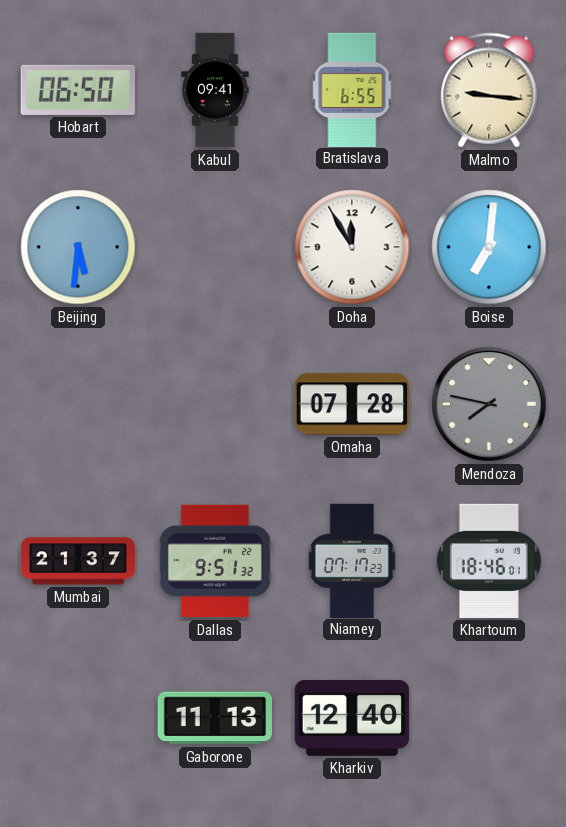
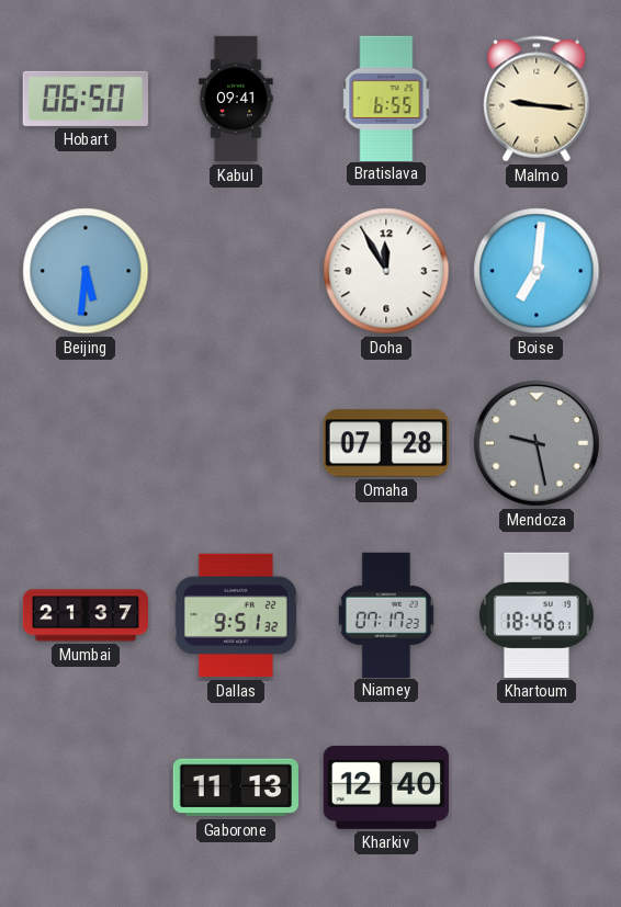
Mendoza: 7:47 -> 9:28
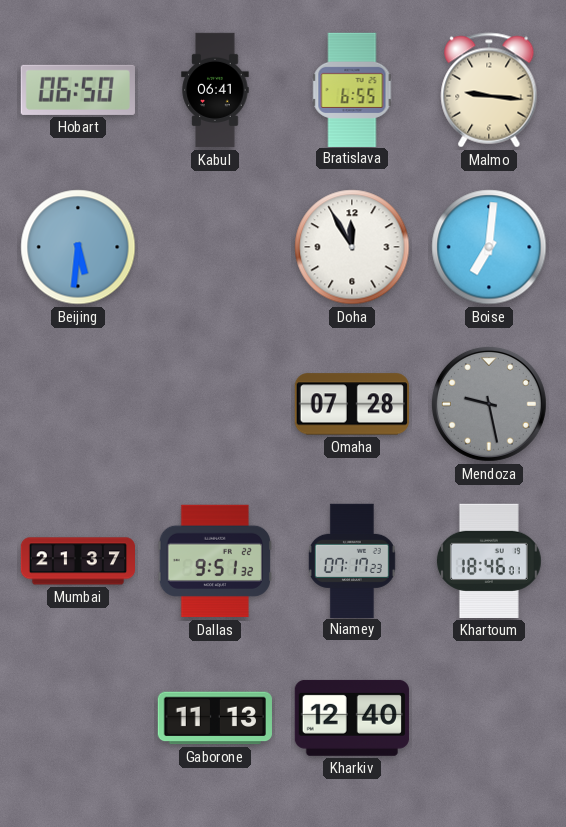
Kabul: 09:41 -> 06:41
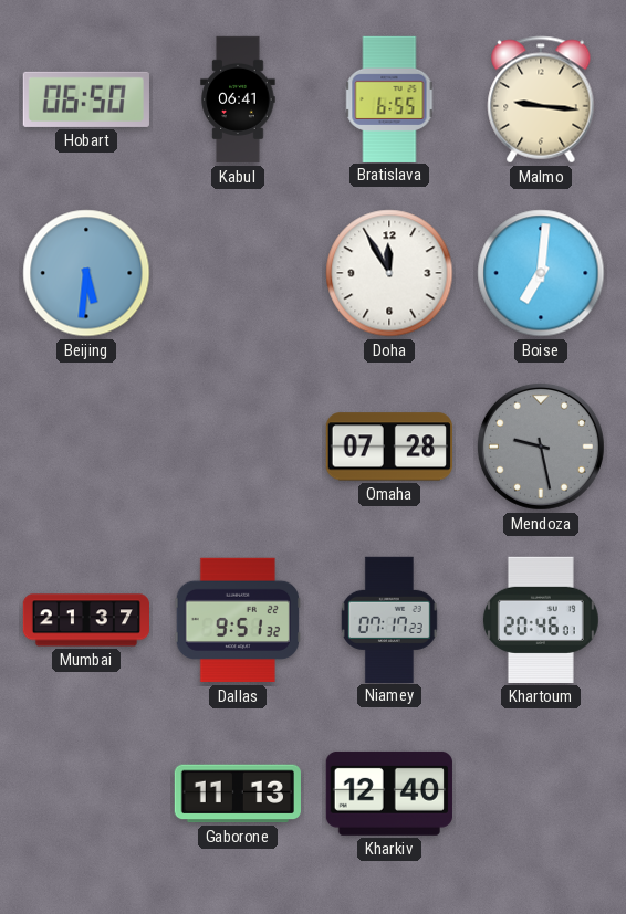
Khartoum: 18:46 -> 20:46
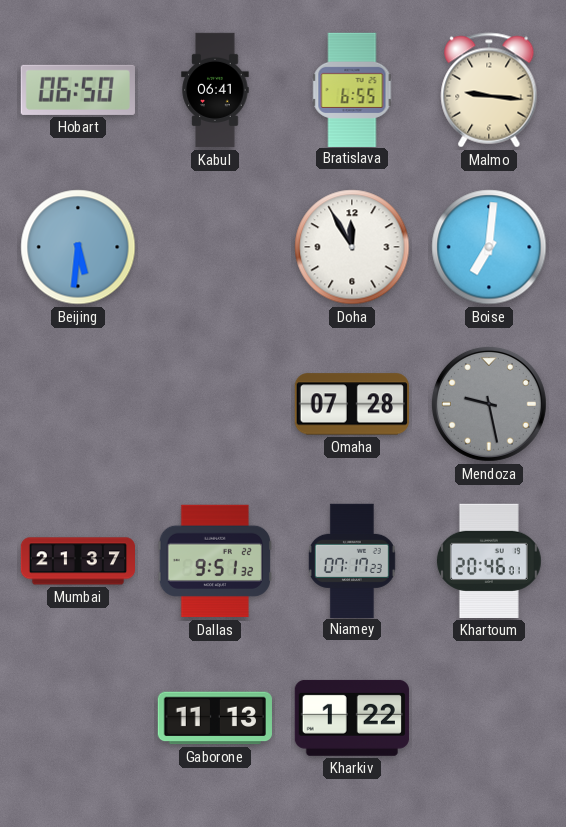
Kharkiv: 12:40 -> 1:22
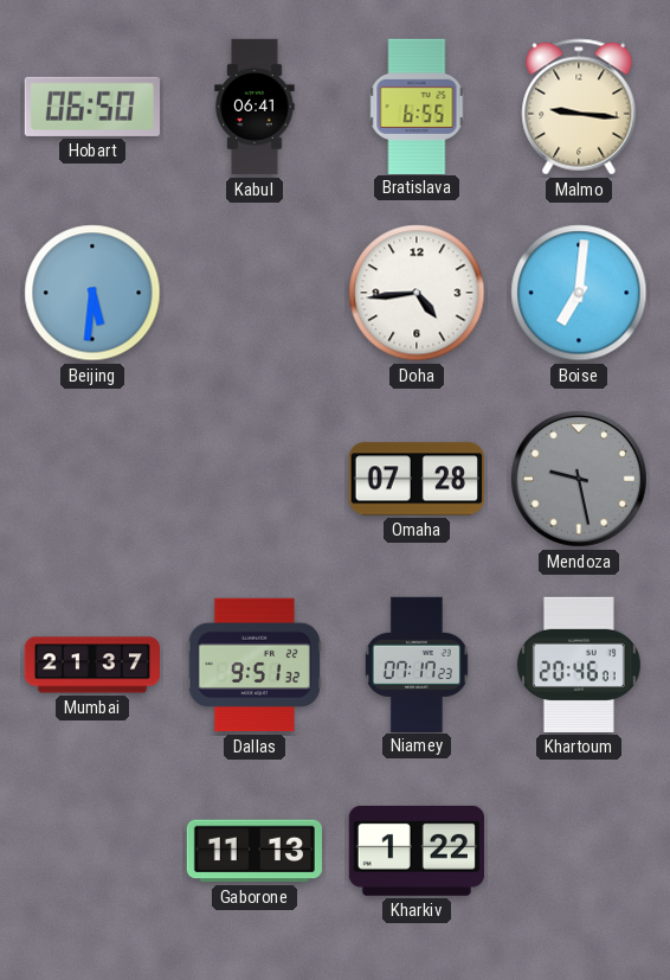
Doha: 11:55 -> 4:44
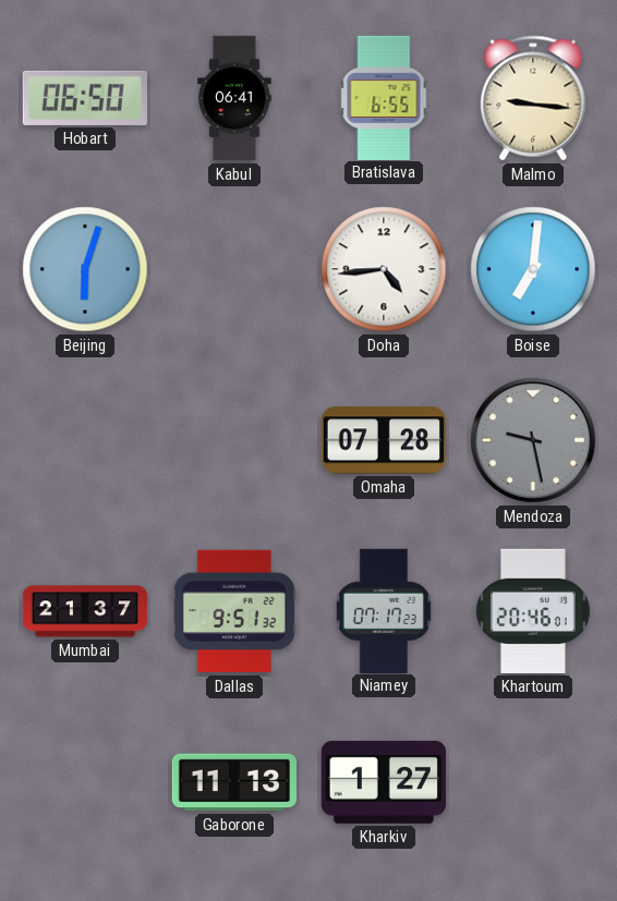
Beijing: 5:31 -> 6:03
Kharkiv: 1:22 -> 1:27
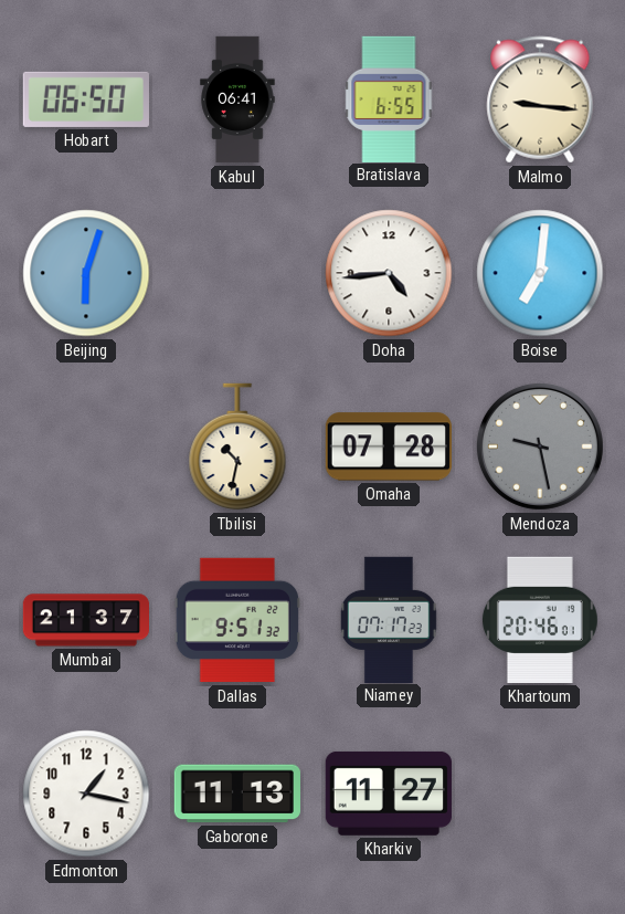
Tbilisi: none -> 10:32
Edmonton: none -> 1:17
Kharkiv: 1:27 -> 11:27
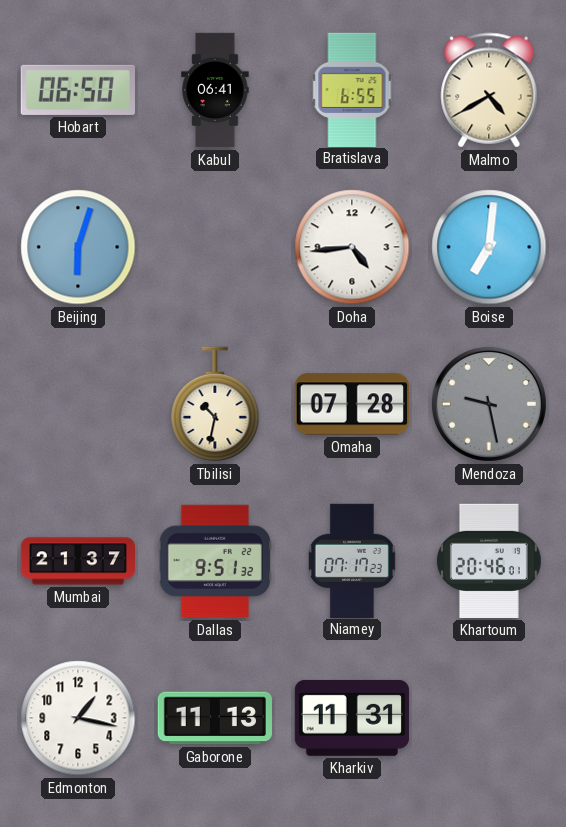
Malmo: 9:16 -> 4:40
Kharkiv: 11:27 -> 11:31
